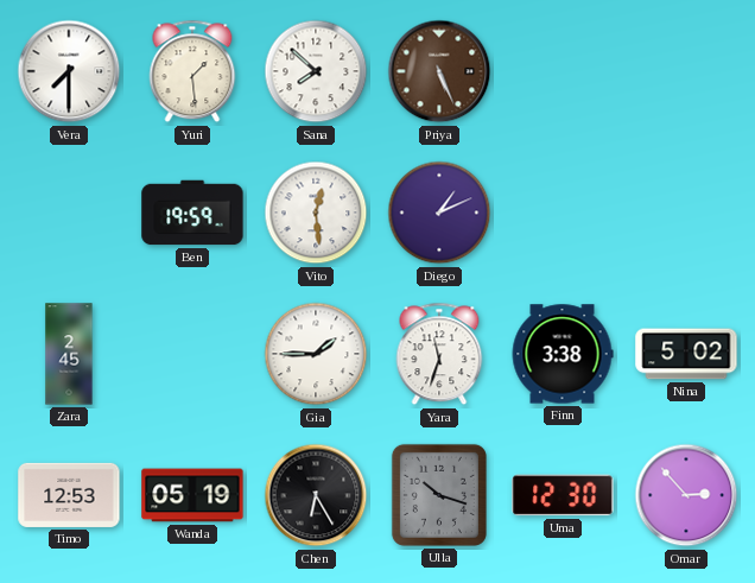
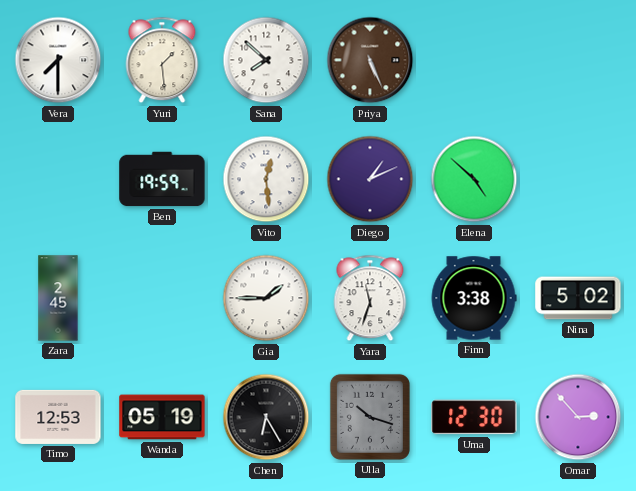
Elena: none -> 4:52
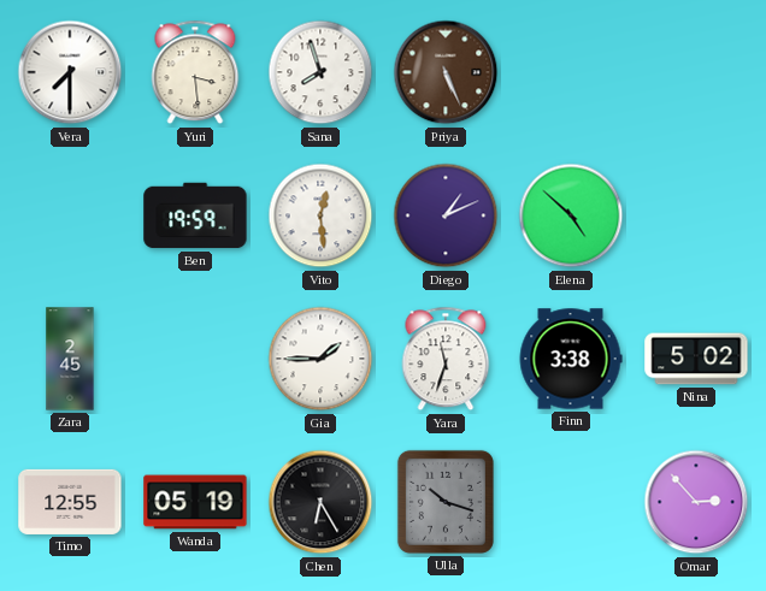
Yuri: 1:29 -> 3:29
Sana: 7:52 -> 7:57
Timo: 12:53 -> 12:55
Uma: 12:30 -> none
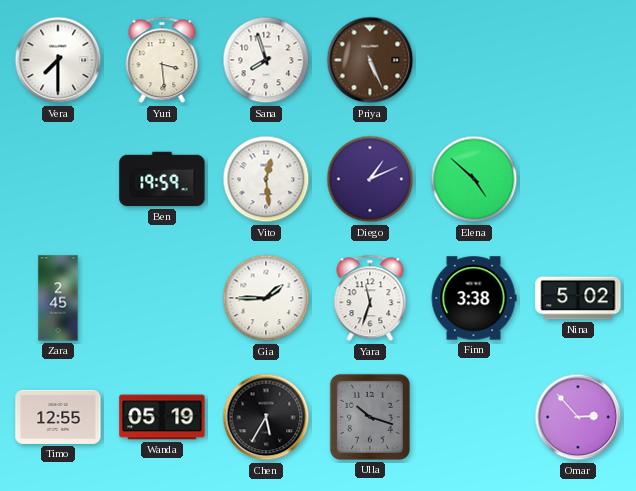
Chen: 6:25 -> 5:35
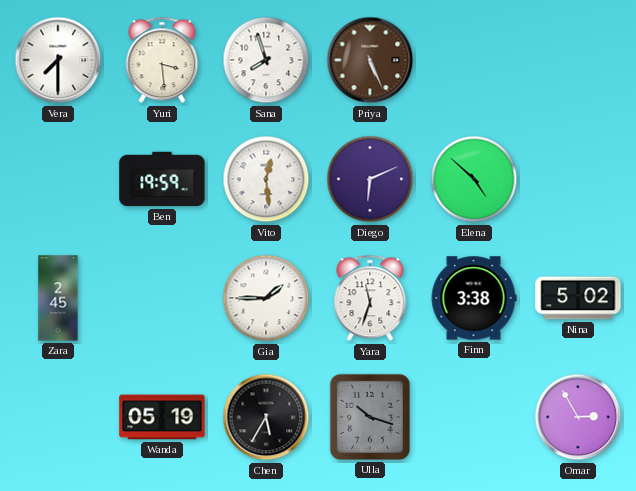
Diego: 1:11 -> 6:11
Timo: 12:55 -> none
Omar: 2:53 -> 2:55
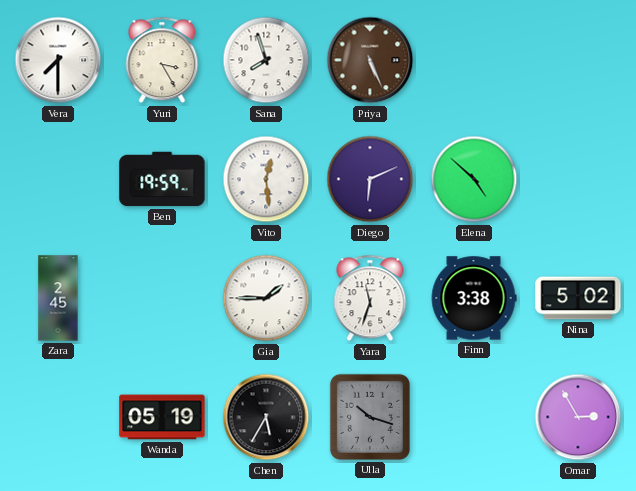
Yuri: 3:29 -> 3:25
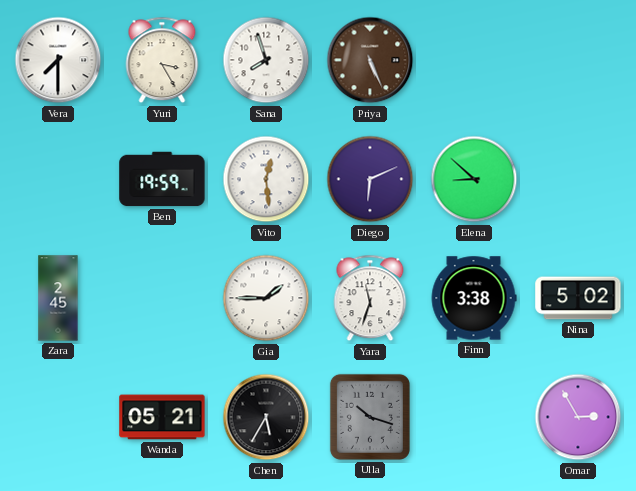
Elena: 4:52 -> 8:52
Wanda: 05:19 -> 05:21
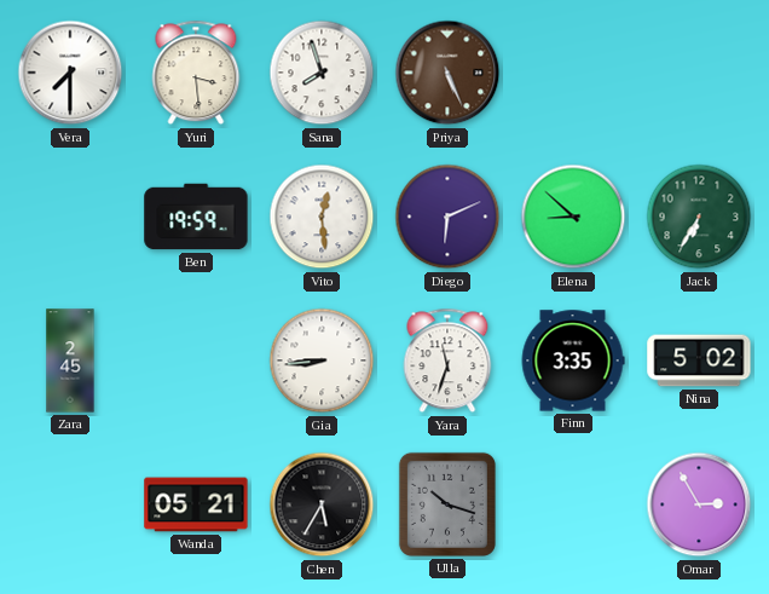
Yuri: 3:25 -> 3:29
Jack: none -> 6:35
Gia: 1:45 -> 8:44
Finn: 3:38 -> 3:35
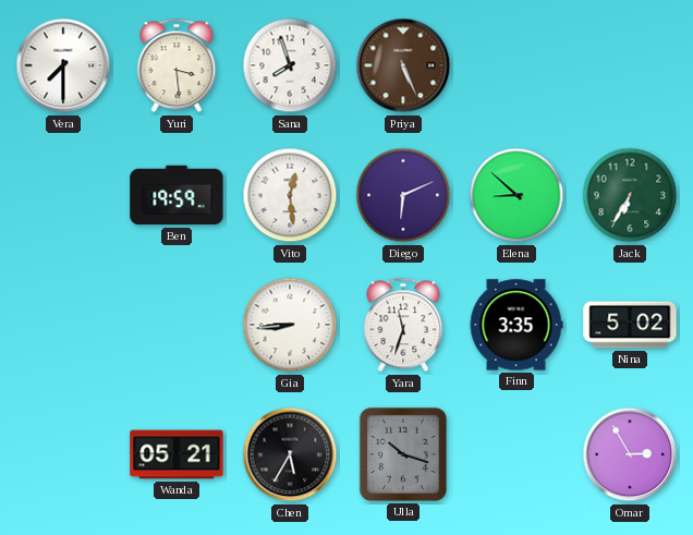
Zara: 2:45 -> none
